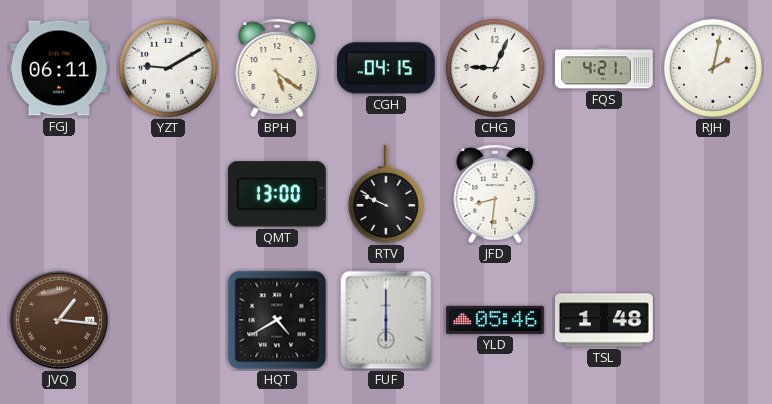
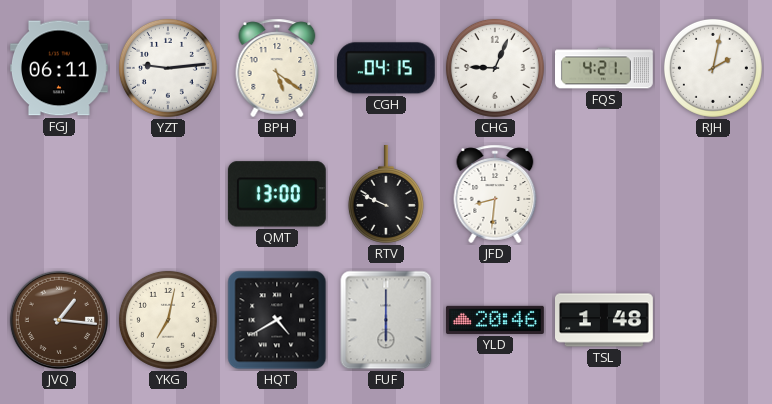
YZT: 9:10 -> 9:14
YKG: none -> 7:02
YLD: 05:46 -> 20:46
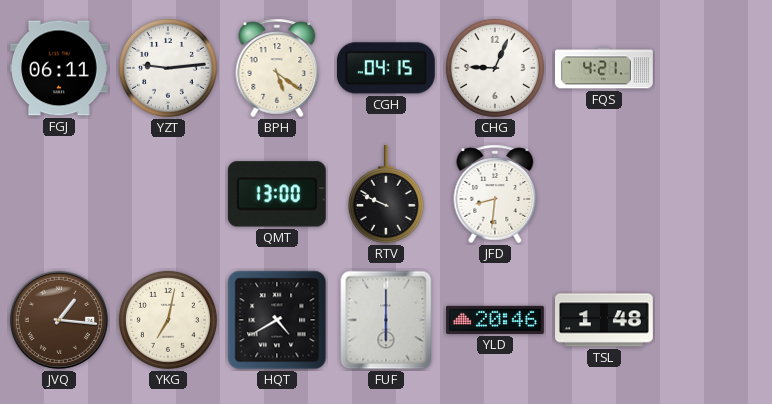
RJH: 2:02 -> none
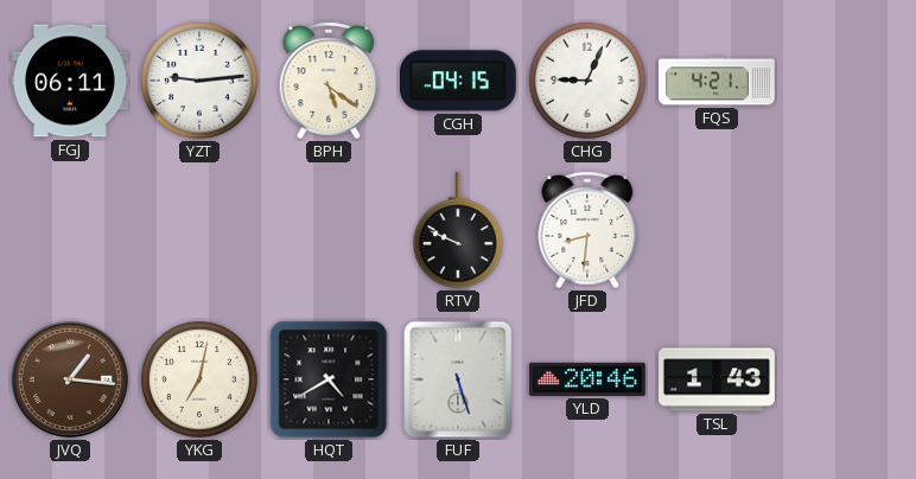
QMT: 13:00 -> none
FUF: 6:00 -> 5:27
TSL: 1:48 -> 1:43
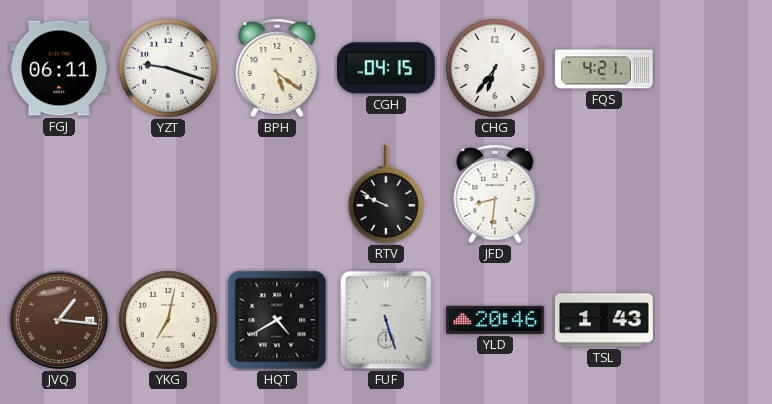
YZT: 9:14 -> 9:18
CHG: 9:04 -> 6:36
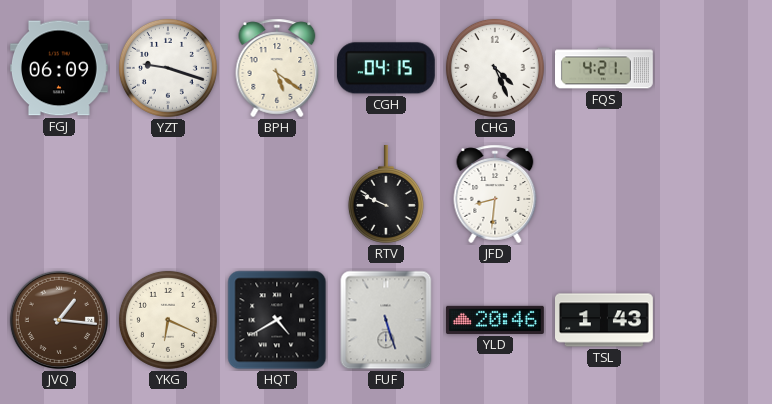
FGJ: 06:11 -> 06:09
CHG: 6:36 -> 4:26
YKG: 7:02 -> 6:19
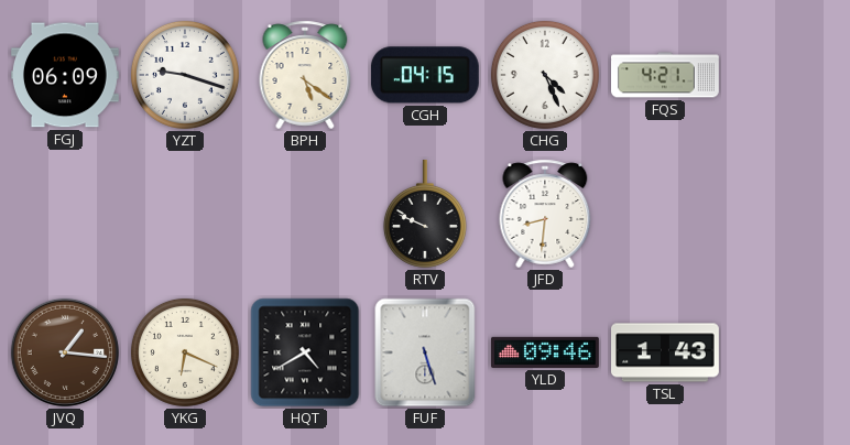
YLD: 20:46 -> 09:46
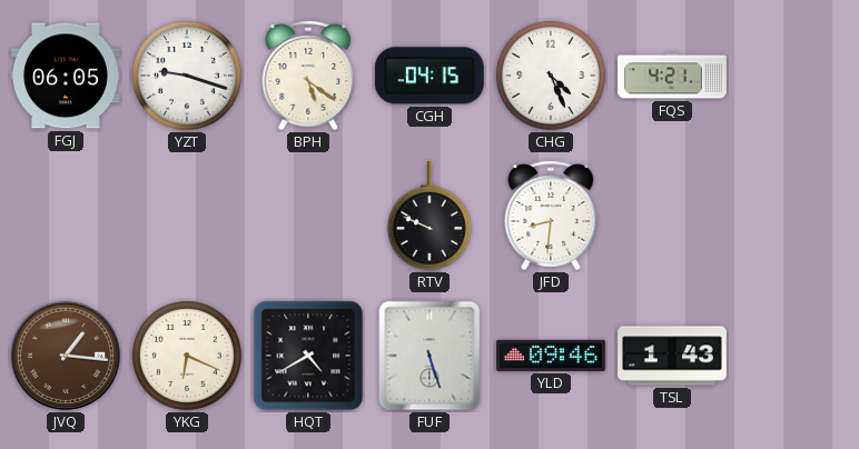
FGJ: 06:09 -> 06:05
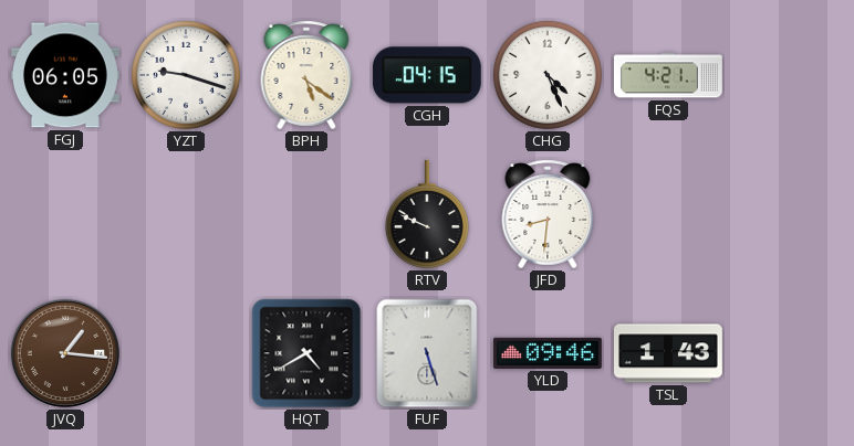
YKG: 6:19 -> none
